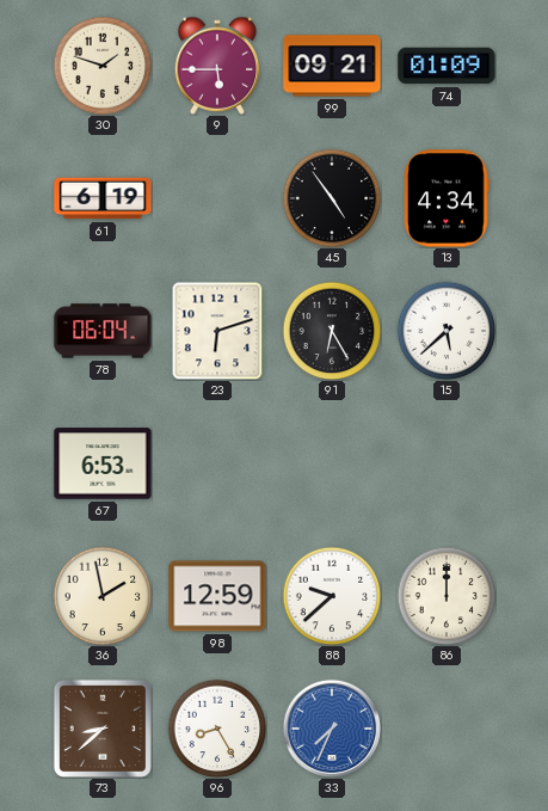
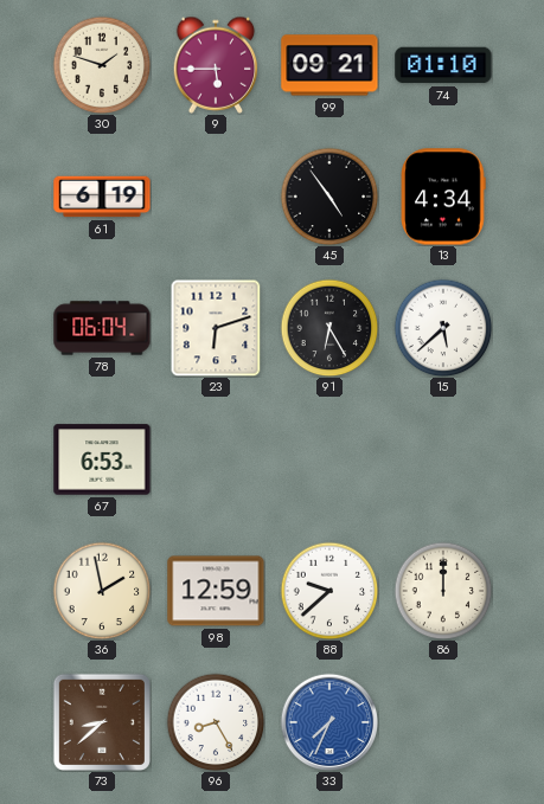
74: 01:09 -> 01:10
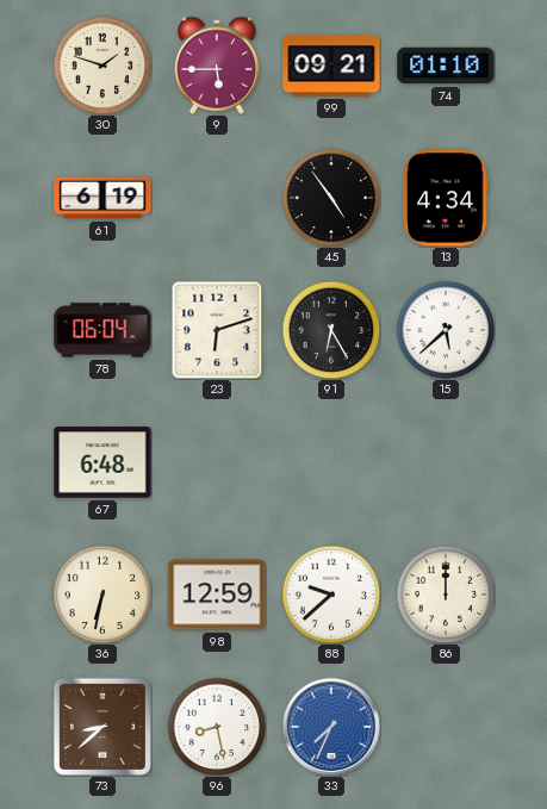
67: 6:53 -> 6:48
36: 1:58 -> 6:32
96: 8:25 -> 8:28
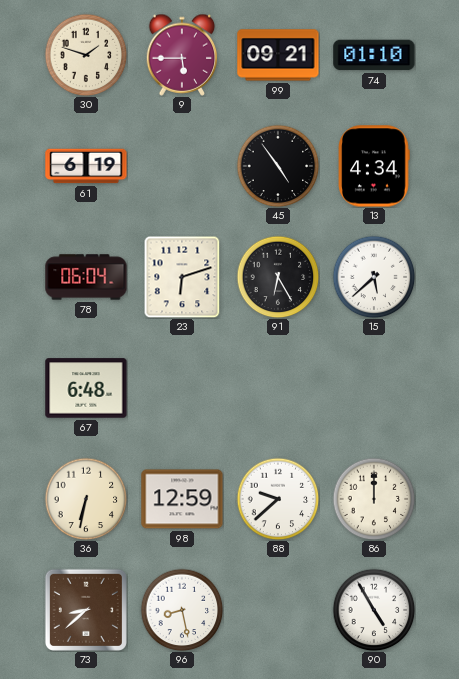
33: 7:34 -> none
90: none -> 4:55
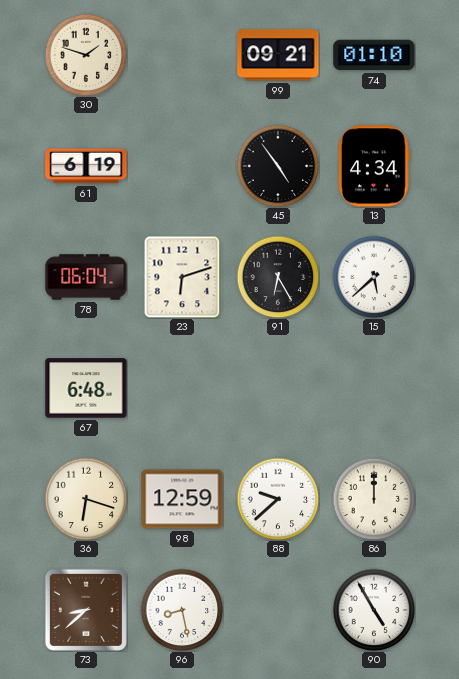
9: 5:45 -> none
36: 6:32 -> 6:18
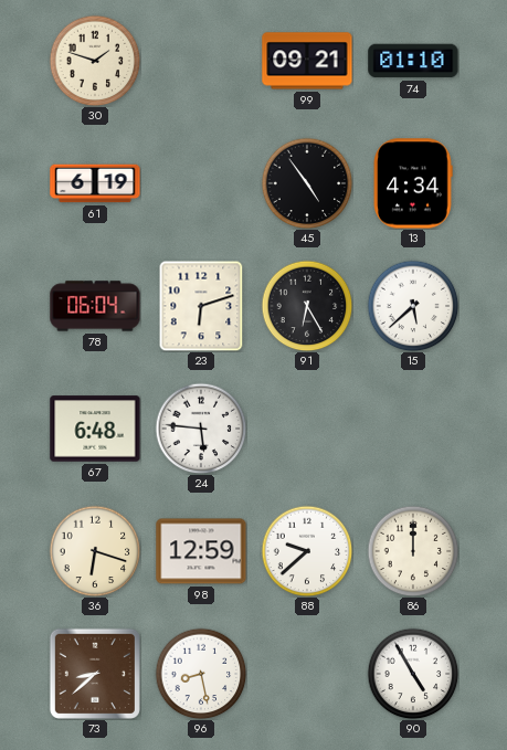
24: none -> 5:46
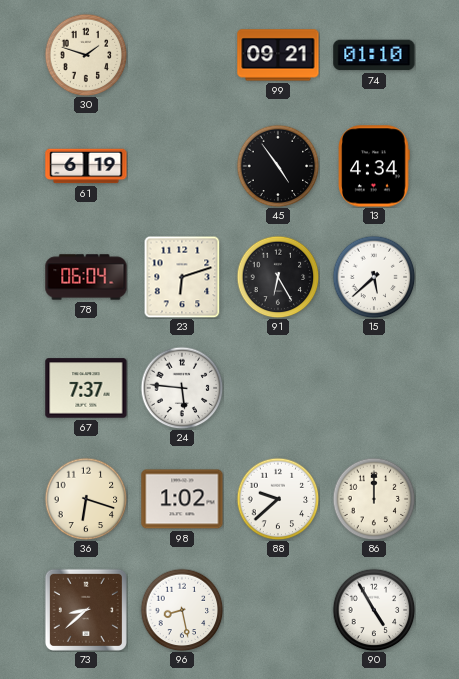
67: 6:48 -> 7:37
98: 12:59 -> 1:02
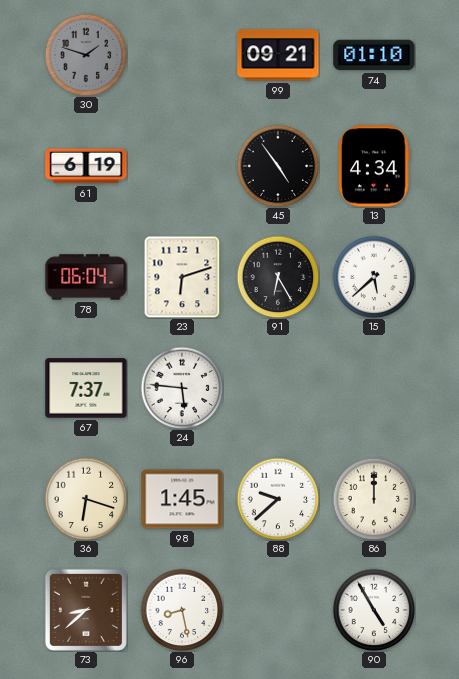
30 dial: cream -> grey
98: 1:02 -> 1:45
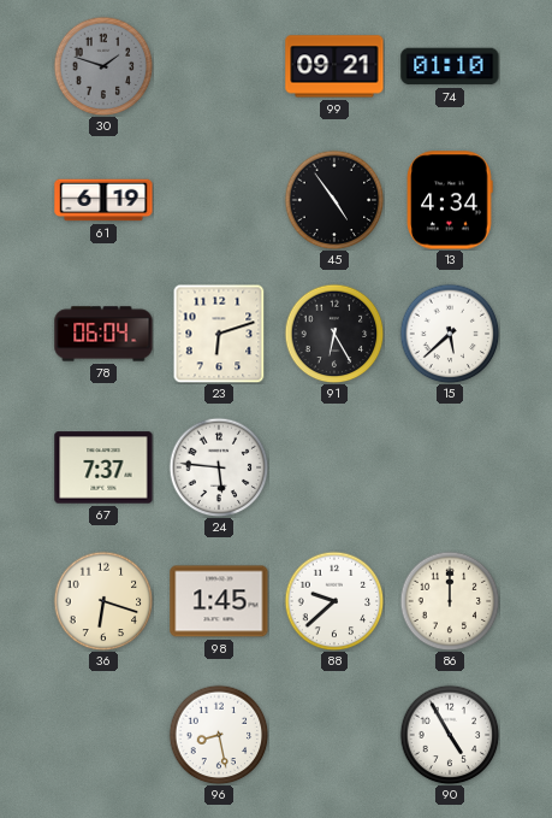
73: 8:38 -> none
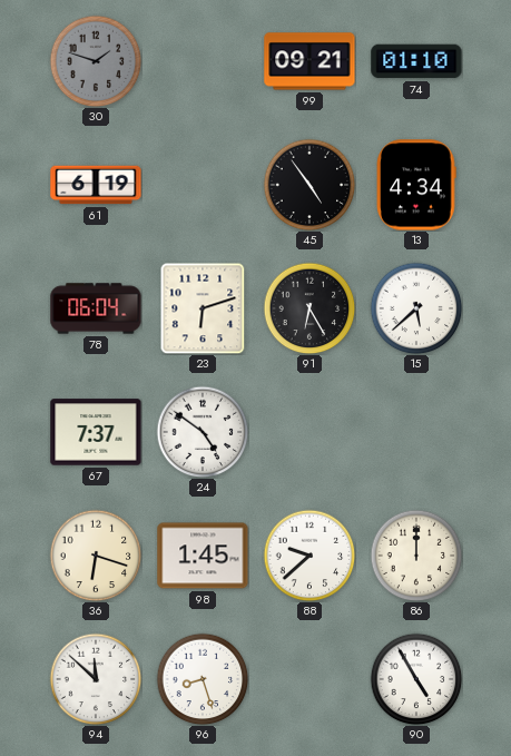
24: 5:46 -> 4:51
94: none -> 11:52
96: 8:28 -> 8:27
